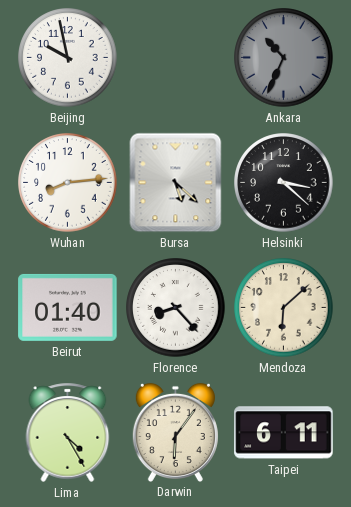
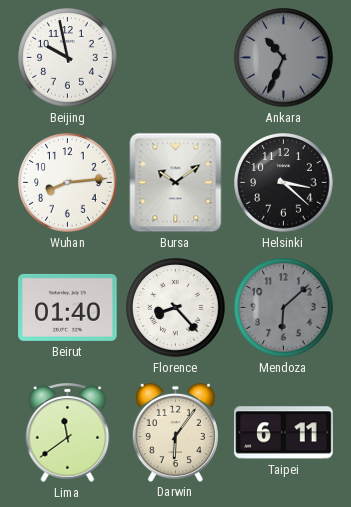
Bursa: 5:22 -> 10:09
Mendoza dial: cream -> grey
Lima: 4:25 -> 11:39
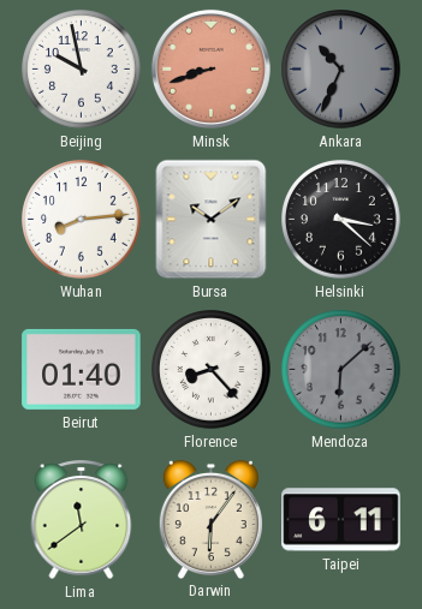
Minsk: none -> 8:42
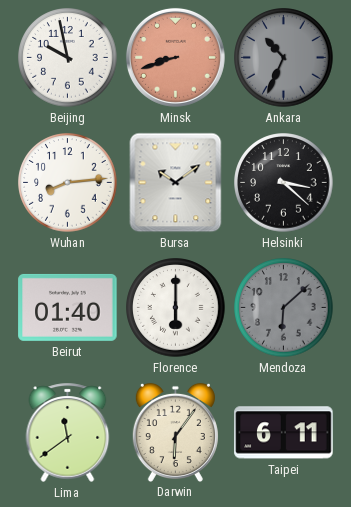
Florence: 8:23 -> 6:00
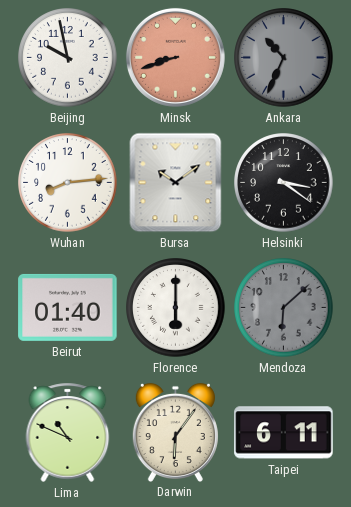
Helsinki: 3:22 -> 3:21
Lima: 11:39 -> 10:49
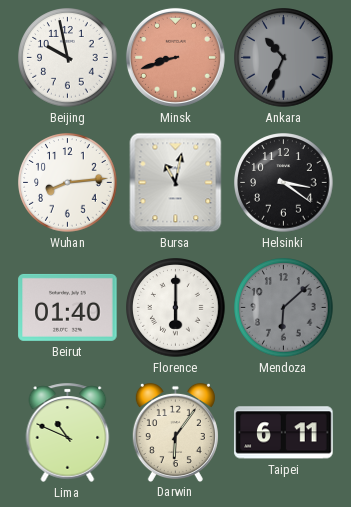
Bursa: 10:09 -> 11:02
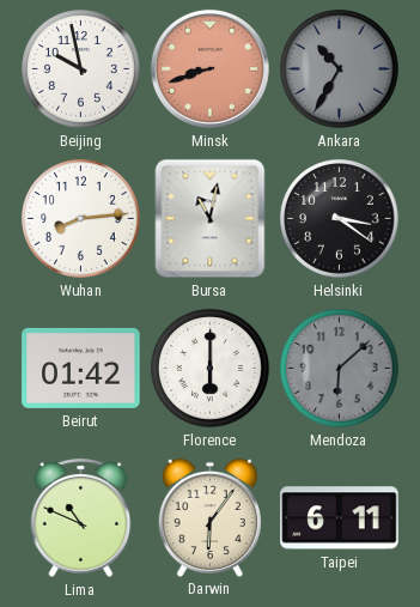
Ankara: 10:34 -> 10:35
Beirut: 01:40 -> 01:42
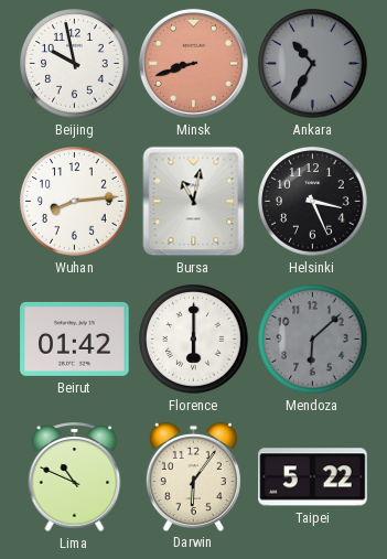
Helsinki: 3:21 -> 3:26
Taipei: 6:11 -> 5:22
